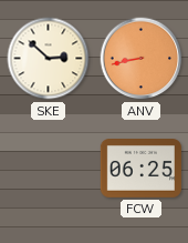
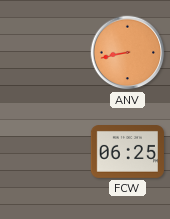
SKE: 2:52 -> none
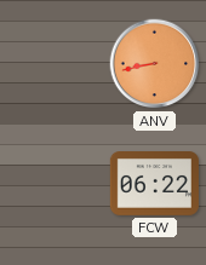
FCW: 06:25 -> 06:22
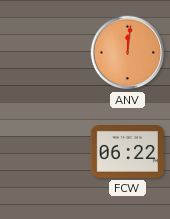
ANV: 8:43 -> 12:01
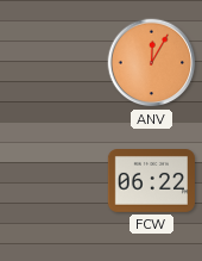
ANV: 12:01 -> 12:05
